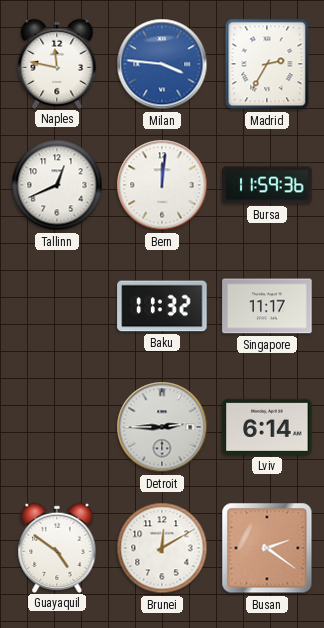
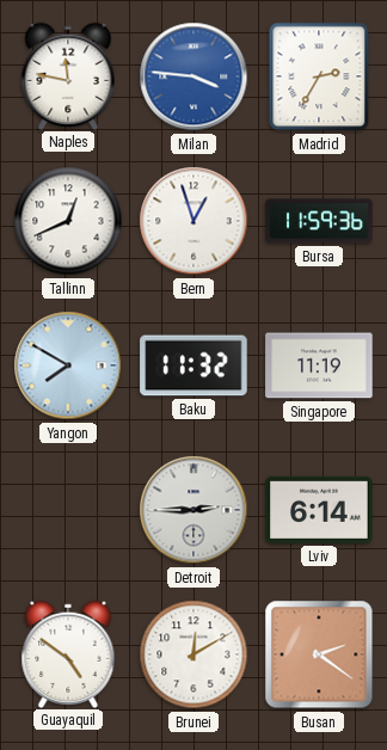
Bern: 12:01 -> 12:57
Yangon: none -> 7:50
Singapore: 11:17 -> 11:19
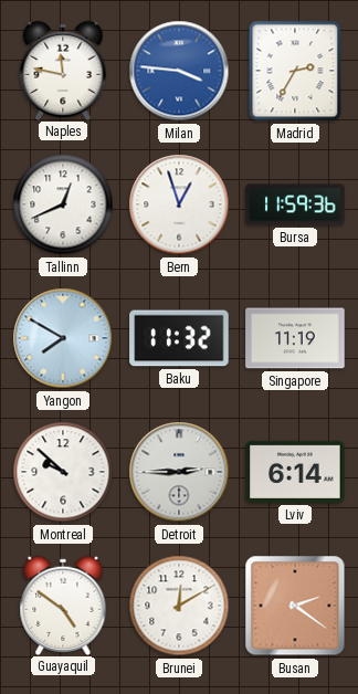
Montreal: none -> 9:52
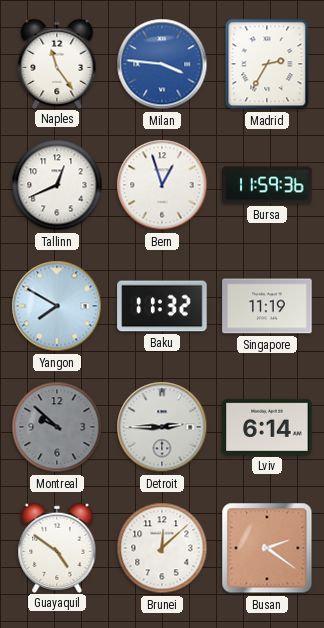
Naples: 11:47 -> 11:24
Montreal dial: white -> grey
Brunei: 12:10 -> 12:08
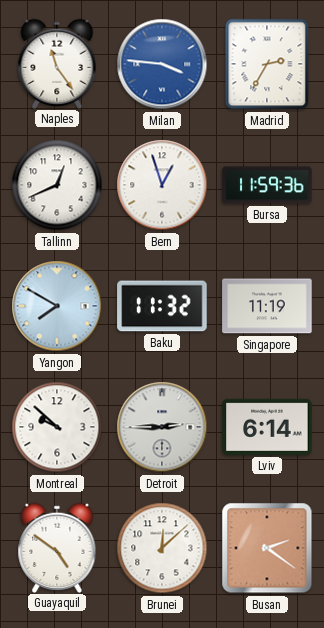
Montreal dial: grey -> white
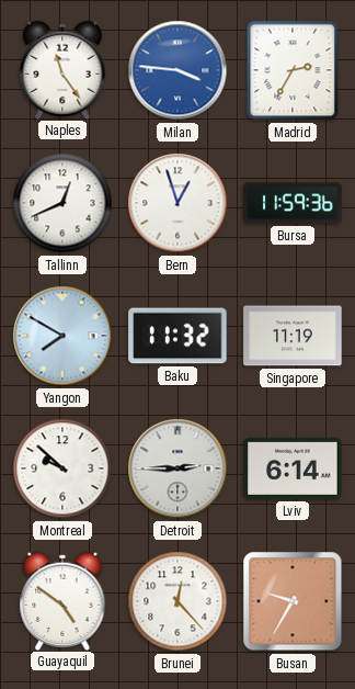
Brunei: 12:08 -> 12:23
Busan: 2:21 -> 9:35
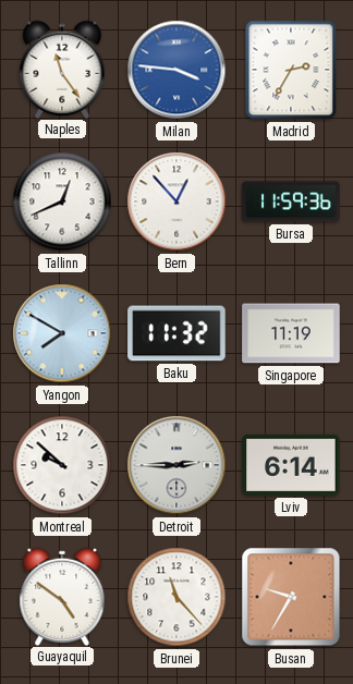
Bern: 12:57 -> 12:53
Brunei: 12:23 -> 11:23
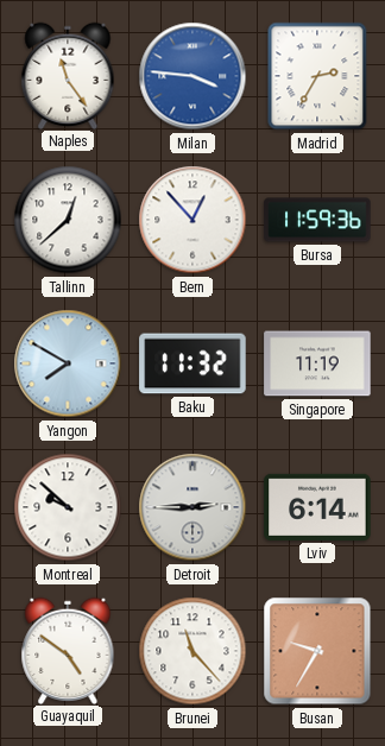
Tallinn: 12:41 -> 12:38
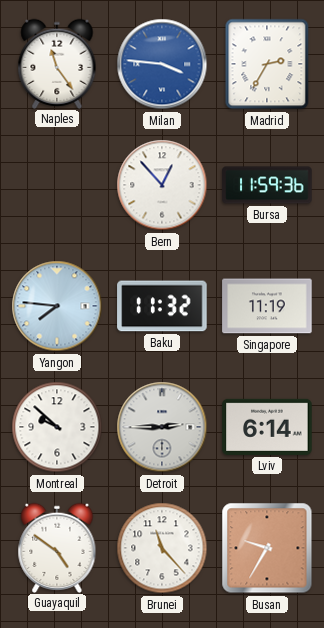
Tallinn: 12:38 -> none
Yangon: 7:50 -> 7:46
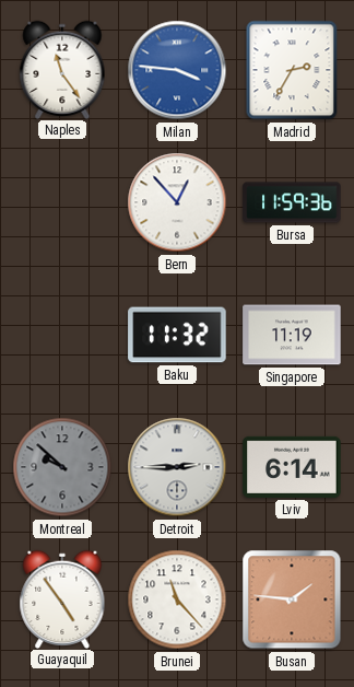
Yangon: 7:46 -> none
Montreal dial: white -> grey
Guayaquil: 4:51 -> 4:54
Busan: 9:35 -> 1:46
